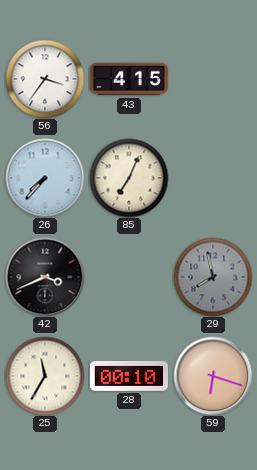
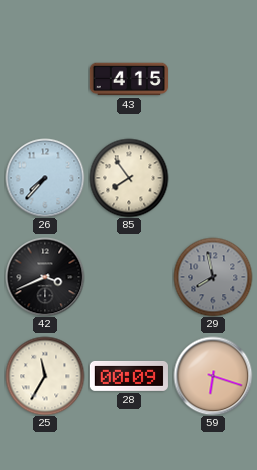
56: 3:36 -> none
85: 7:04 -> 7:54
28: 00:10 -> 00:09
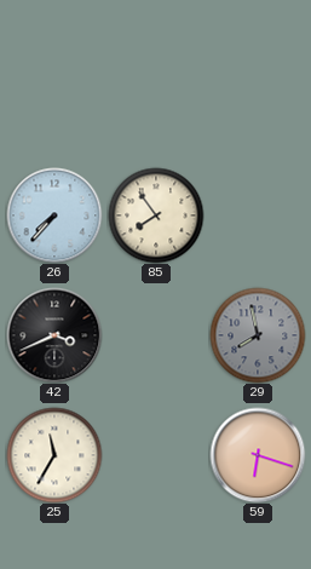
43: 4:15 -> none
28: 00:09 -> none
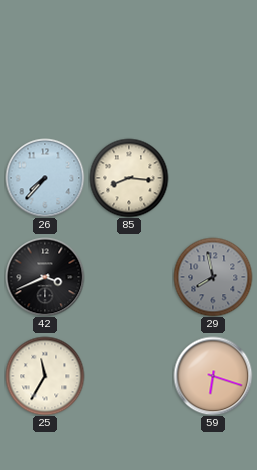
85: 7:54 -> 8:16
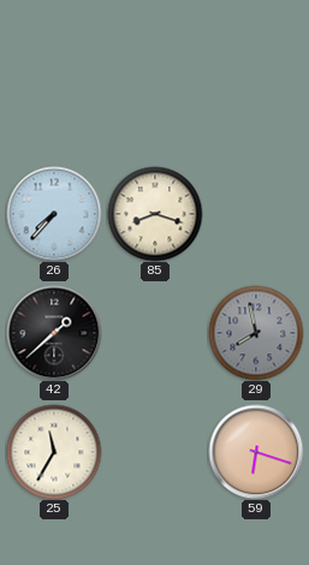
85: 8:16 -> 8:18
42: 3:41 -> 1:38
